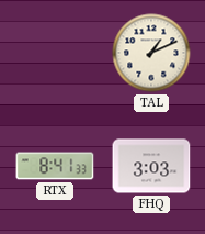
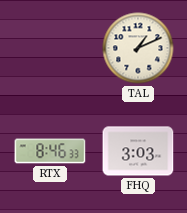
RTX: 8:41 -> 8:46
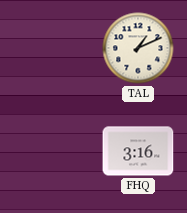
RTX: 8:46 -> none
FHQ: 3:03 -> 3:16
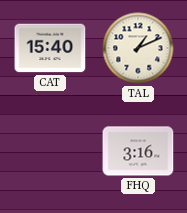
CAT: none -> 15:40
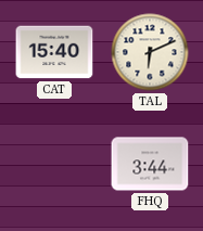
TAL: 1:11 -> 6:11
FHQ: 3:16 -> 3:44
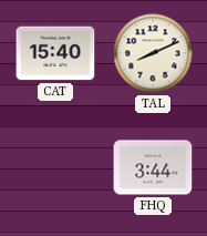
TAL: 6:11 -> 8:11
